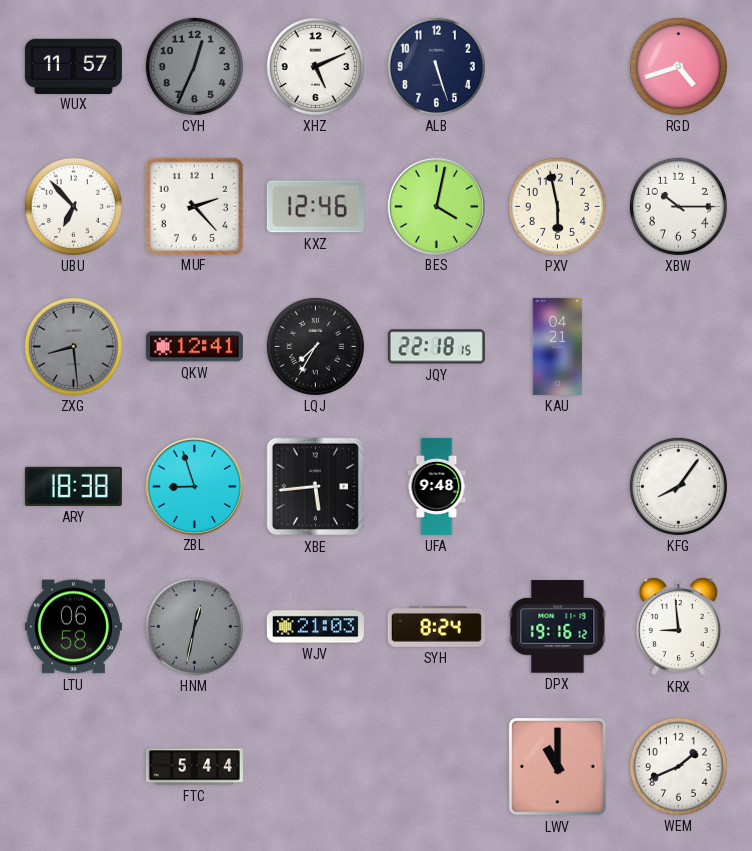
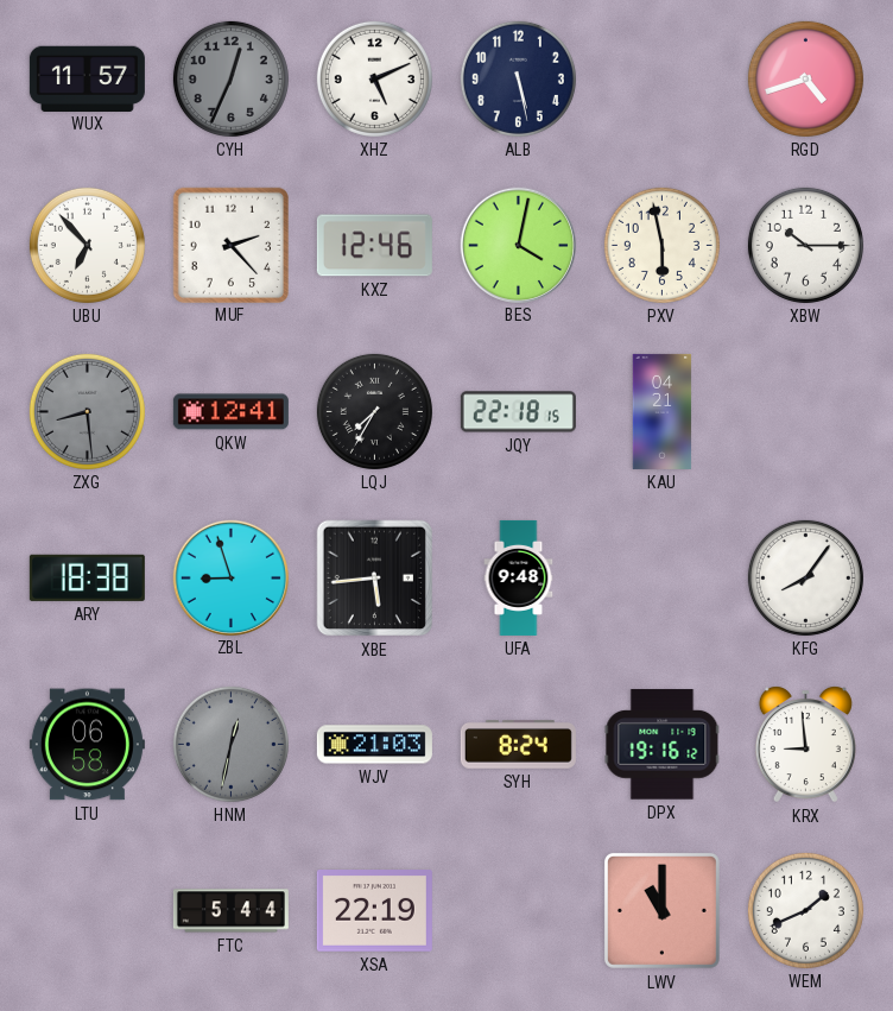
ALB: 5:27 -> 5:28
XSA: none -> 22:19
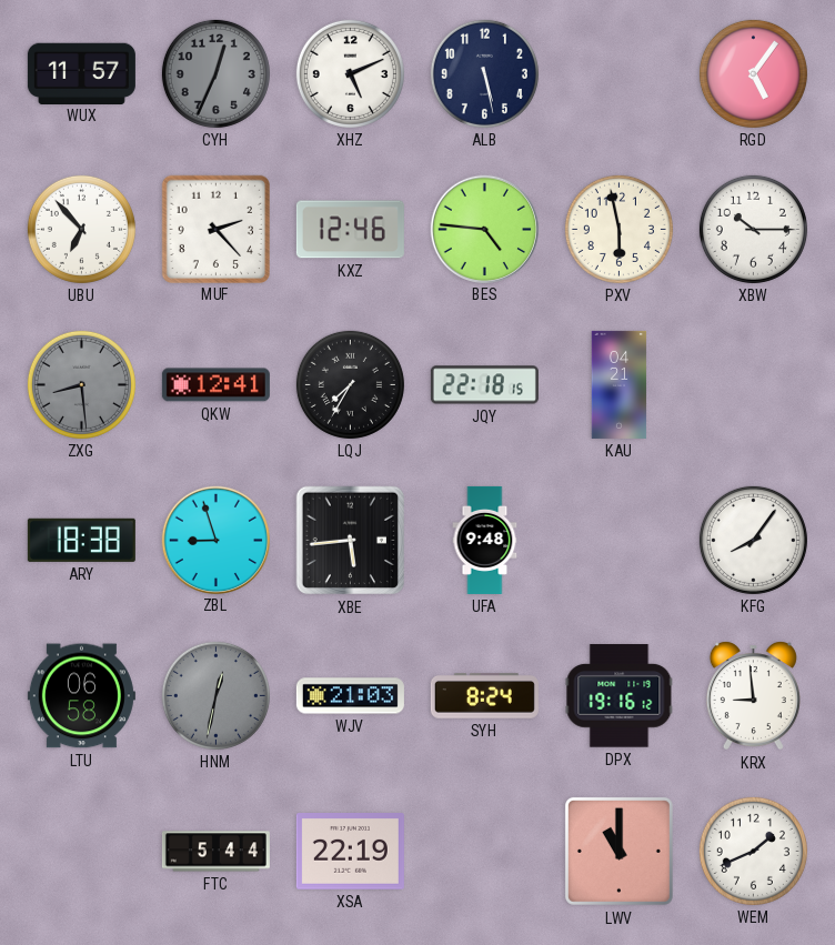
RGD: 4:42 -> 5:06
BES: 4:02 -> 4:46
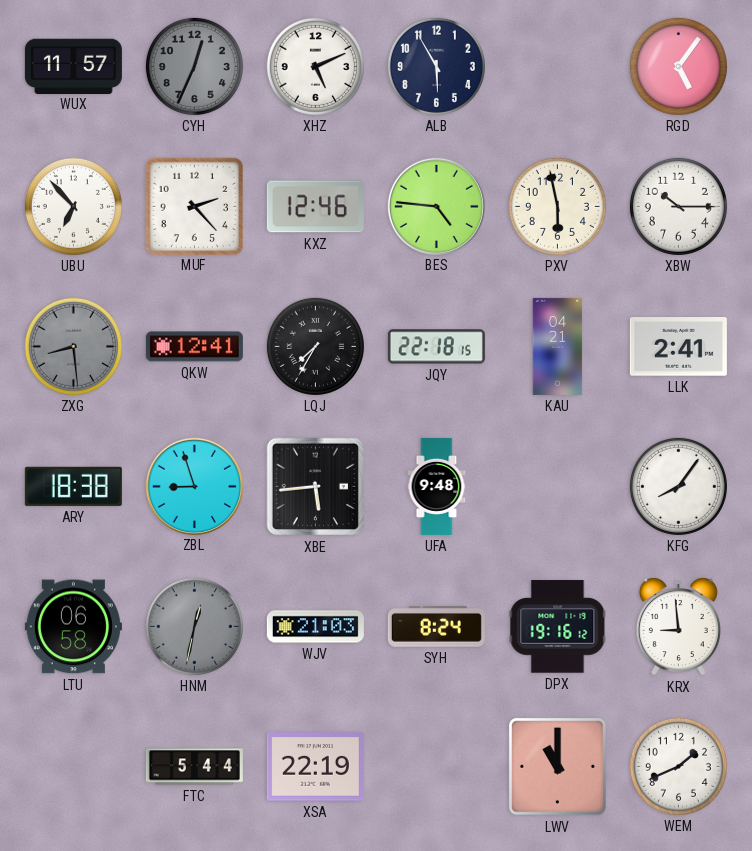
ALB: 5:28 -> 5:55
LLK: none -> 2:41
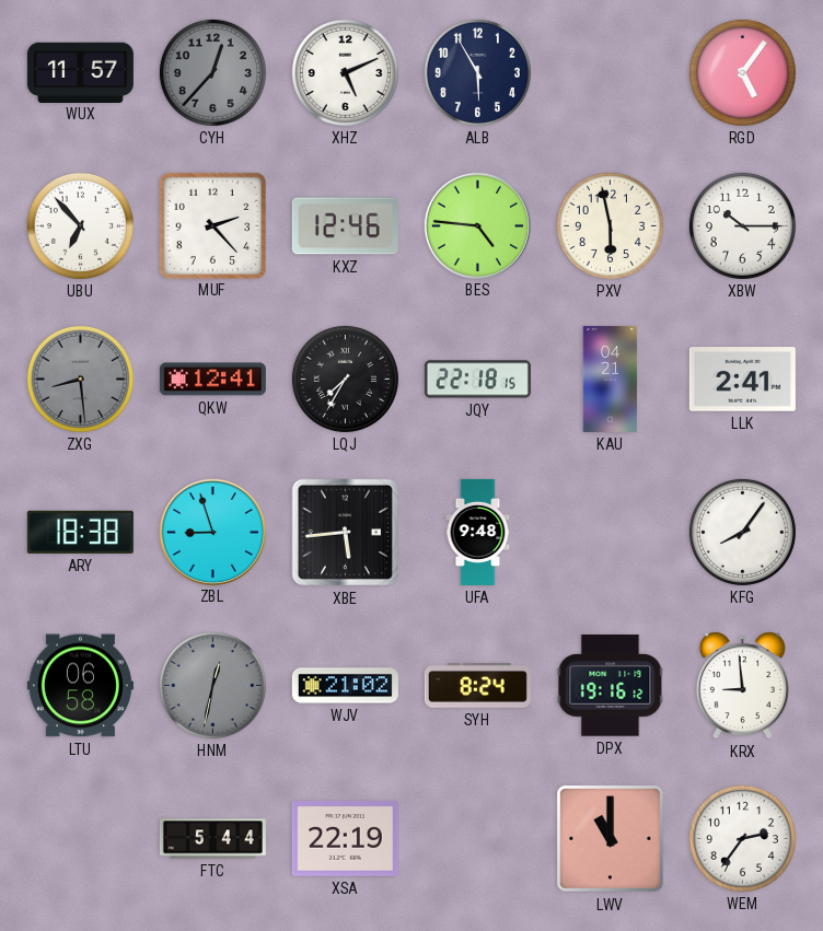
CYH: 12:34 -> 12:37
WJV: 21:03 -> 21:02
WEM: 1:41 -> 2:36
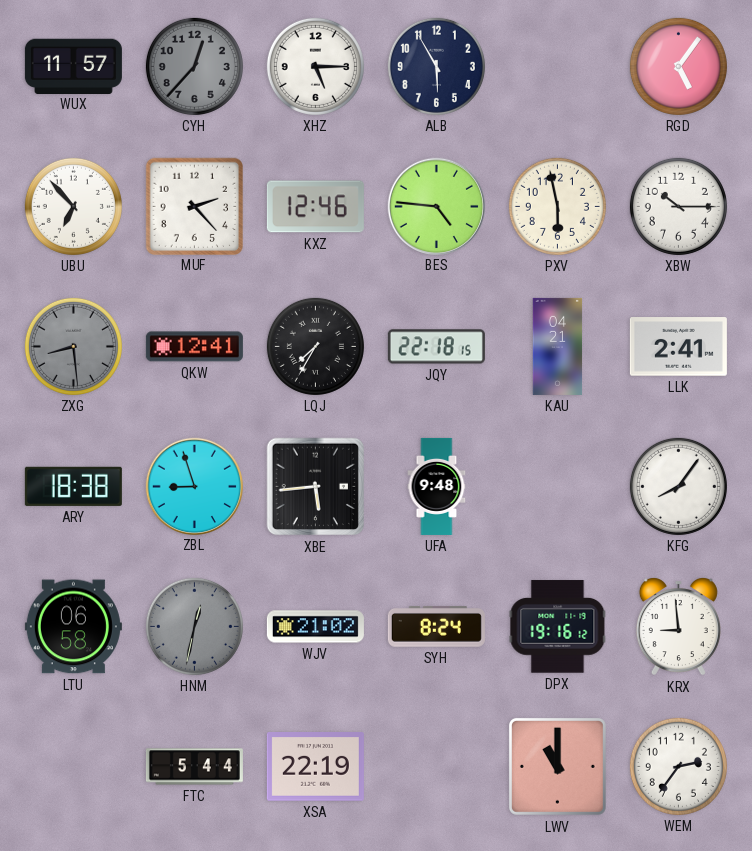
XHZ: 5:11 -> 5:15
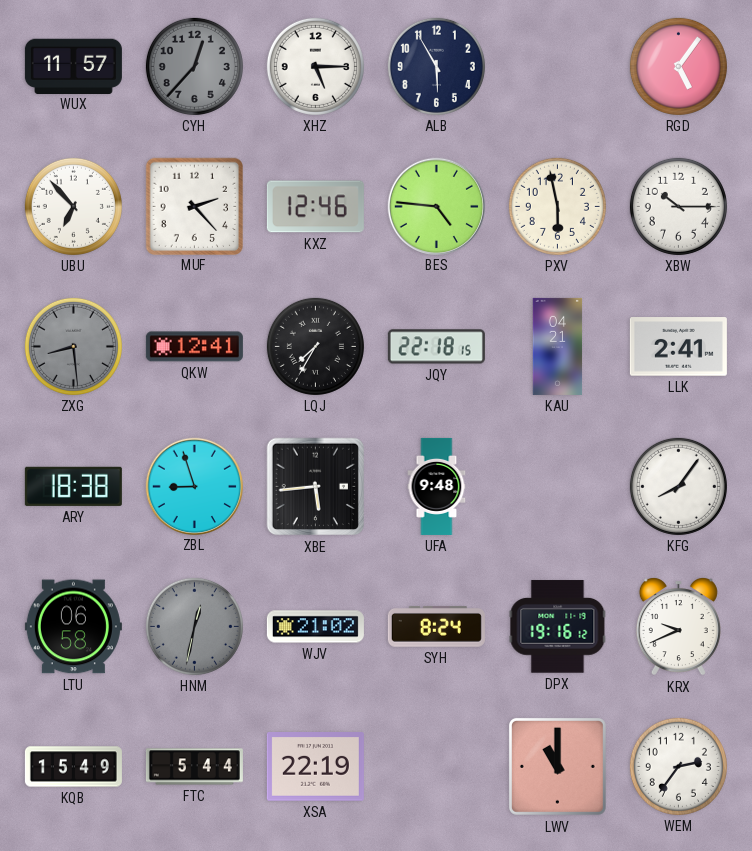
KRX: 8:59 -> 9:41
KQB: none -> 15:49
